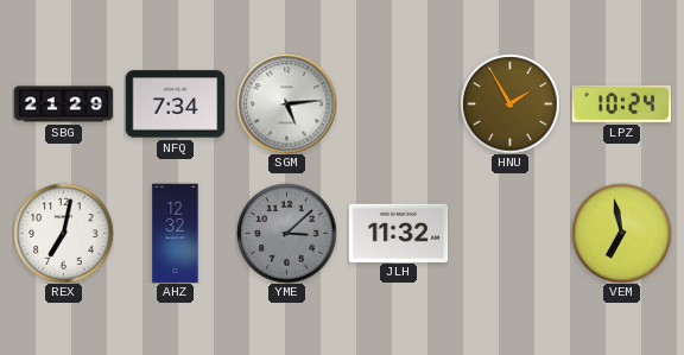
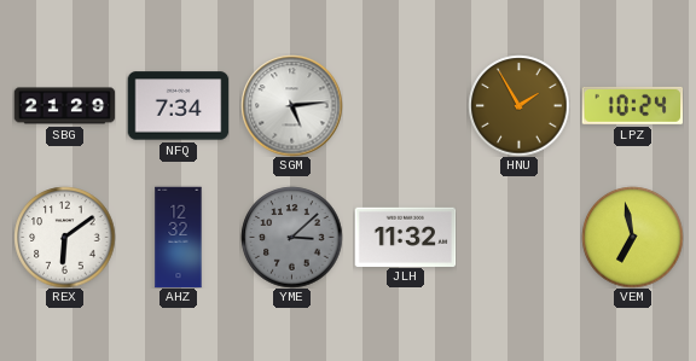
REX: 7:02 -> 6:09
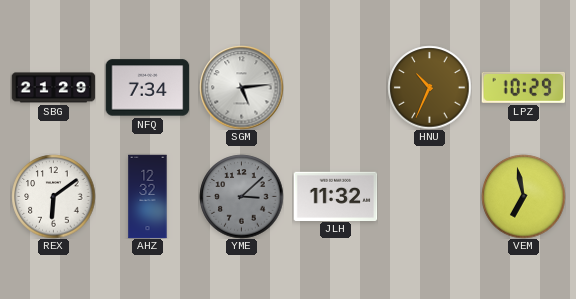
HNU: 1:55 -> 10:34
LPZ: 10:24 -> 10:29
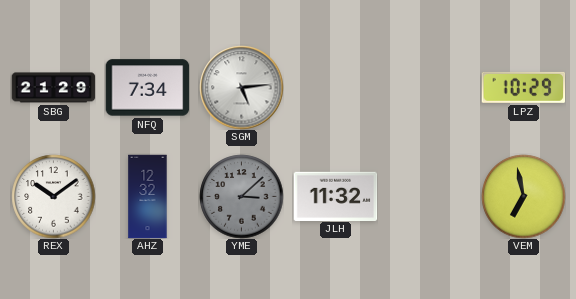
HNU: 10:34 -> none
REX: 6:09 -> 10:09
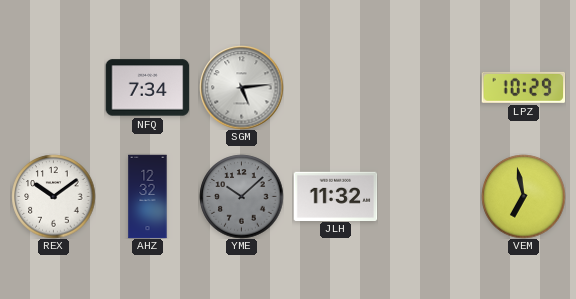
SBG: 21:29 -> none
YME: 3:08 -> 10:08
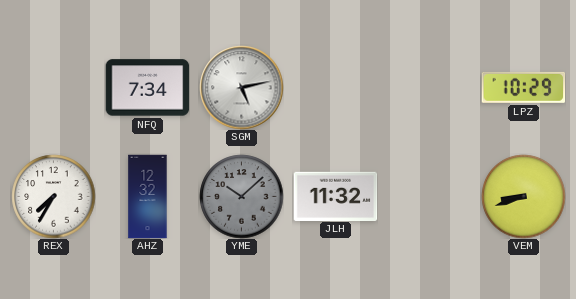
SGM: 5:14 -> 5:13
REX: 10:09 -> 7:35
VEM: 6:58 -> 8:42
